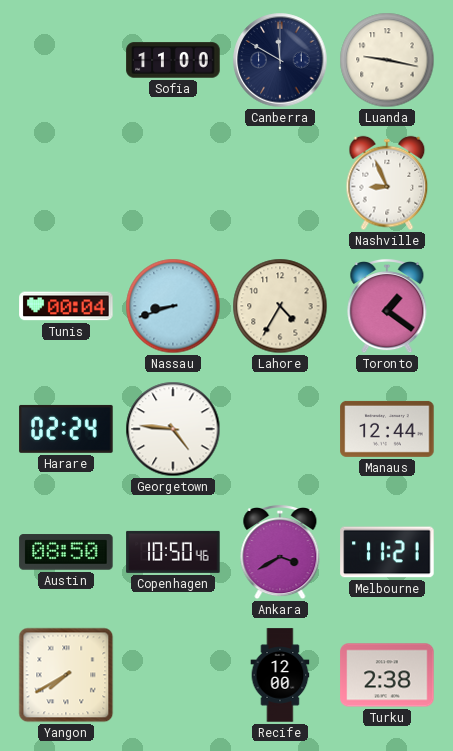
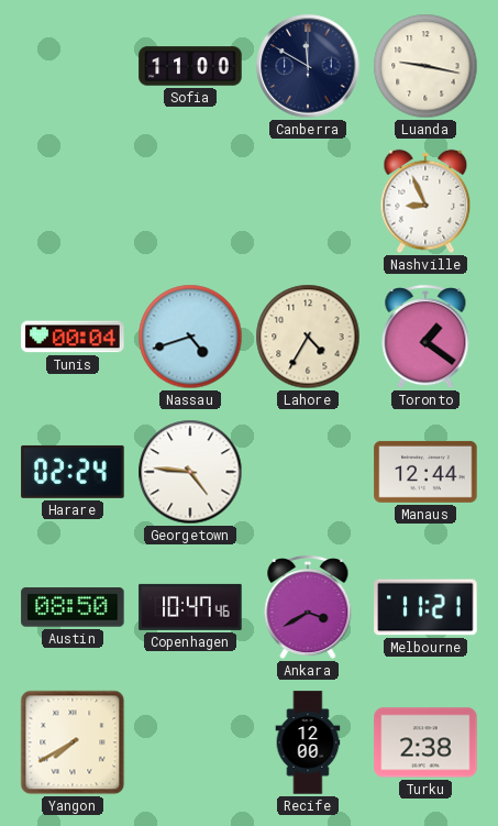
Nassau: 8:42 -> 4:42
Copenhagen: 10:50 -> 10:47
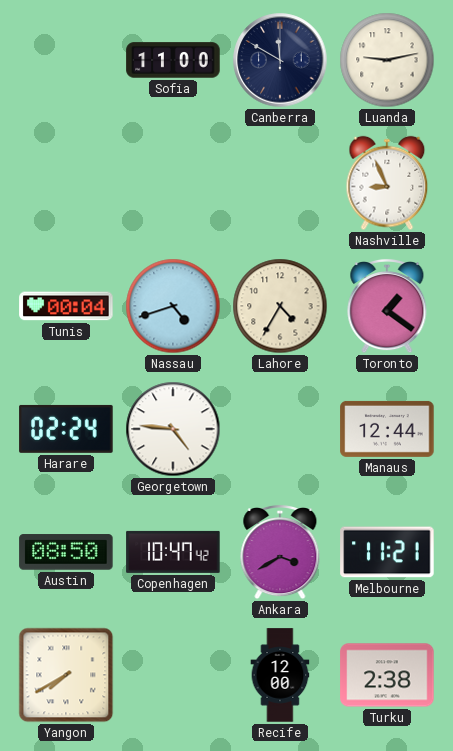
Luanda: 9:17 -> 9:13
Copenhagen: 10:47:46 -> 10:47:42
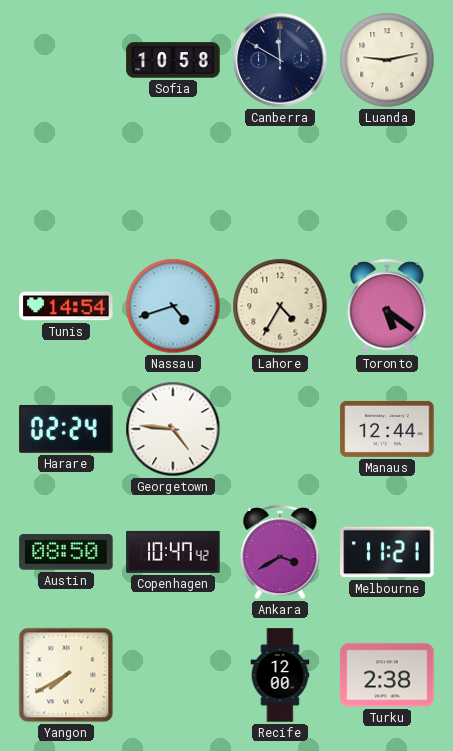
Sofia: 11:00 -> 10:58
Nashville: 8:56 -> none
Tunis: 00:04 -> 14:54
Toronto: 1:21 -> 5:21
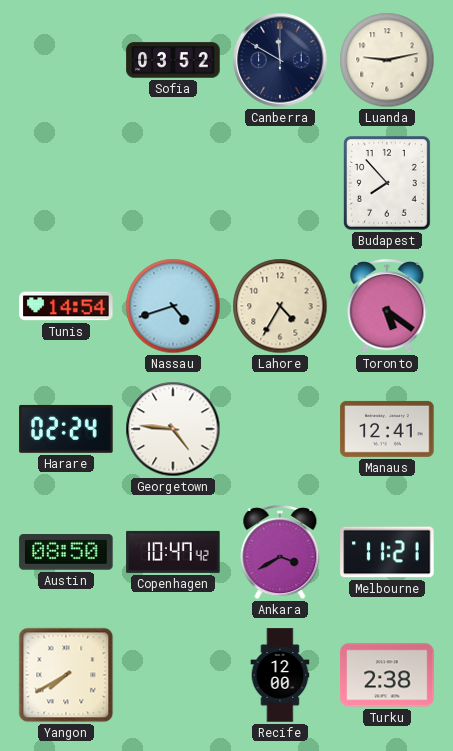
Sofia: 10:58 -> 03:52
Budapest: none -> 7:53
Manaus: 12:44 -> 12:41
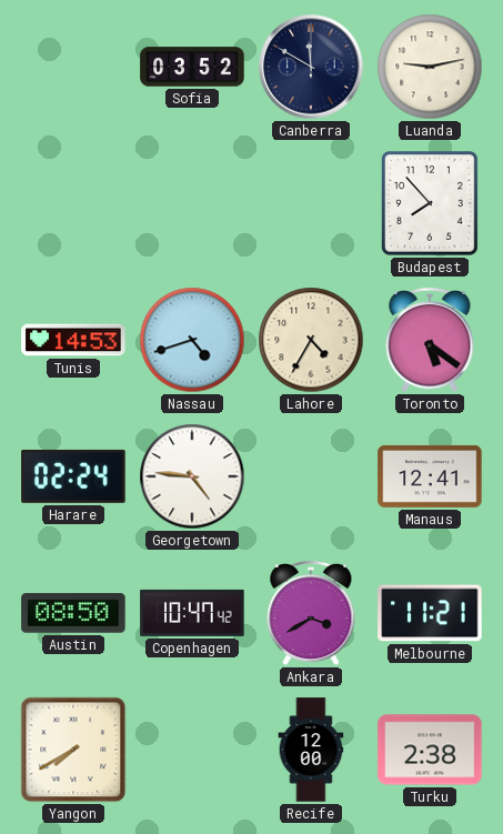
Tunis: 14:54 -> 14:53
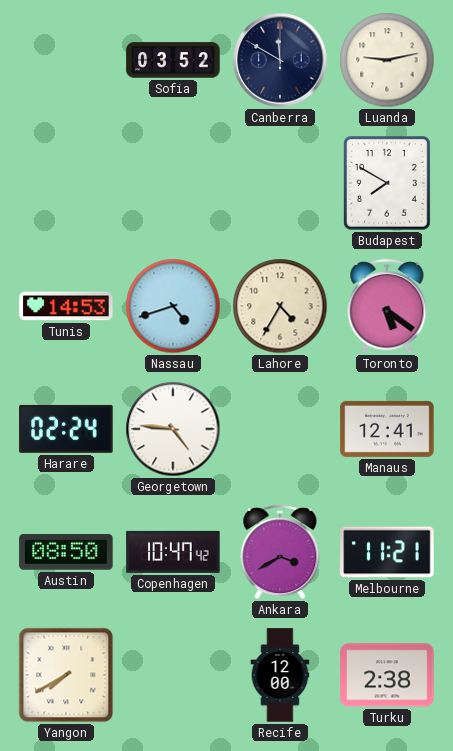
Budapest: 7:53 -> 7:50
